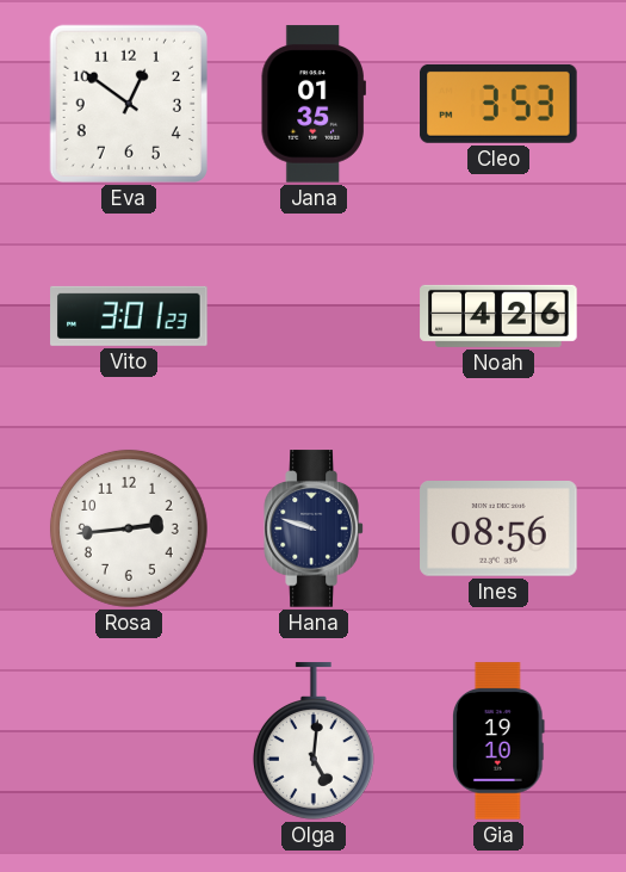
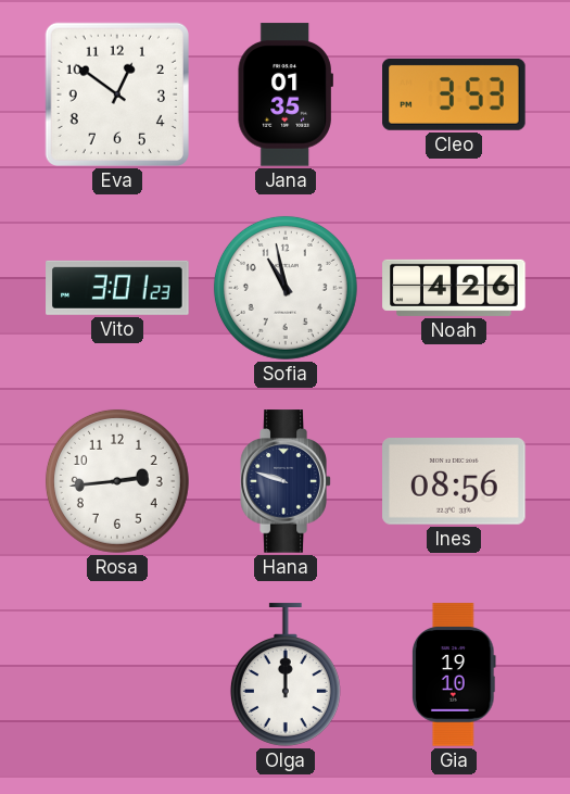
Sofia: none -> 10:58
Olga: 5:01 -> 12:00
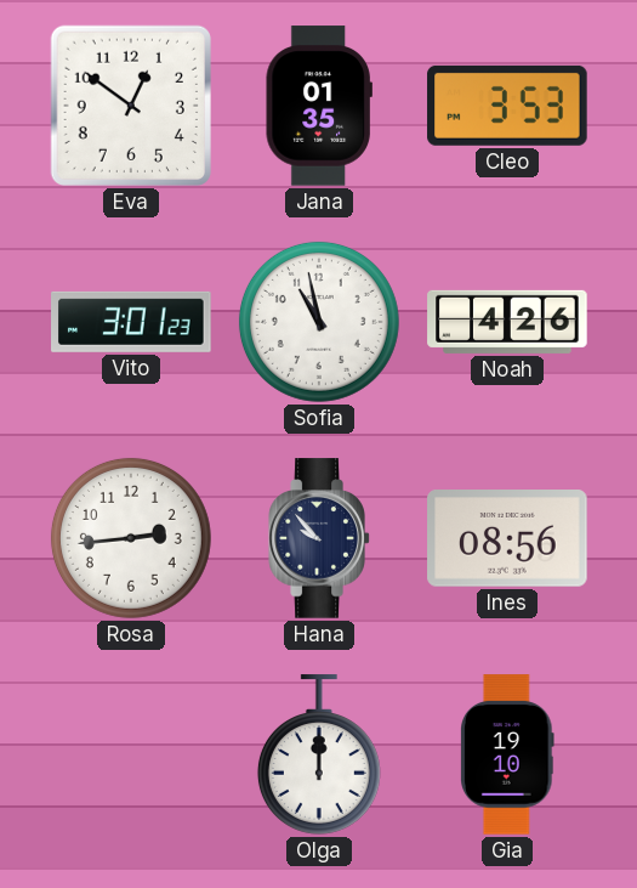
Hana: 9:48 -> 9:53
